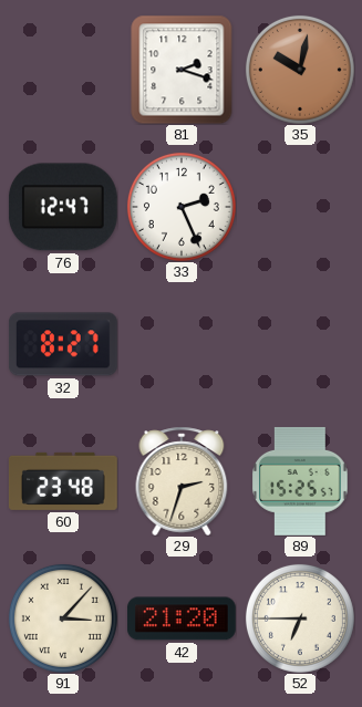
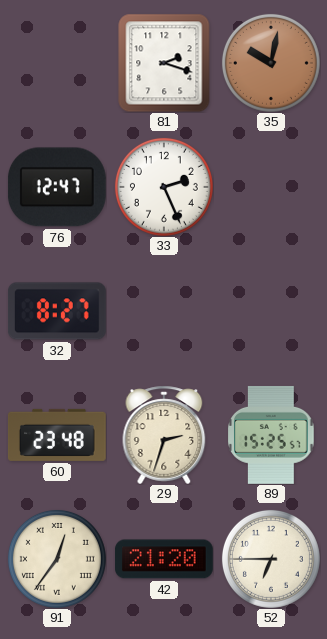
91: 3:07 -> 12:36
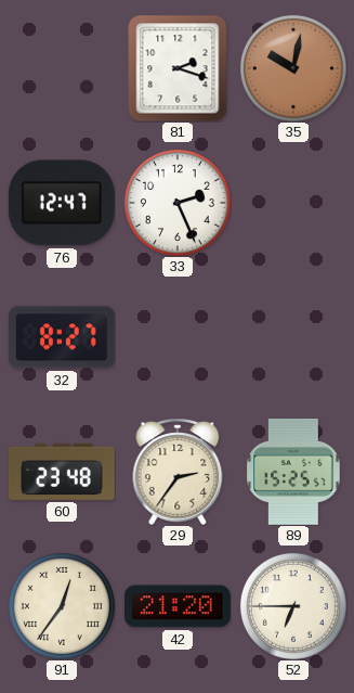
29: 2:33 -> 2:36
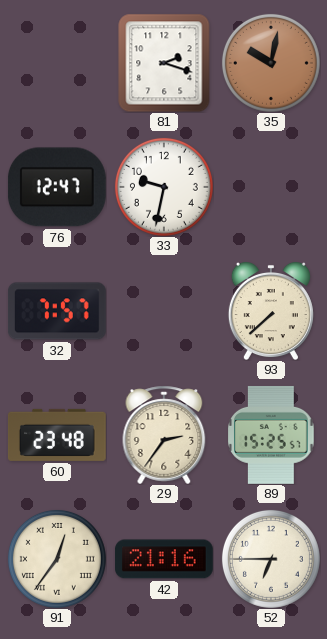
33: 2:26 -> 9:32
32: 8:27 -> 7:57
93: none -> 7:38
42: 21:20 -> 21:16
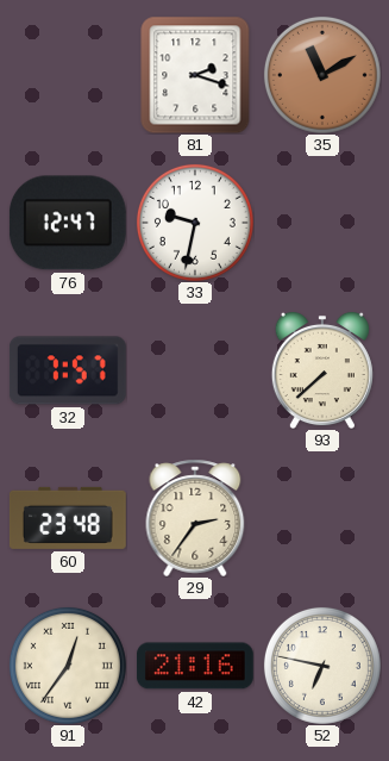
35: 10:02 -> 11:10
89: 15:25 -> none
52: 6:45 -> 6:47
